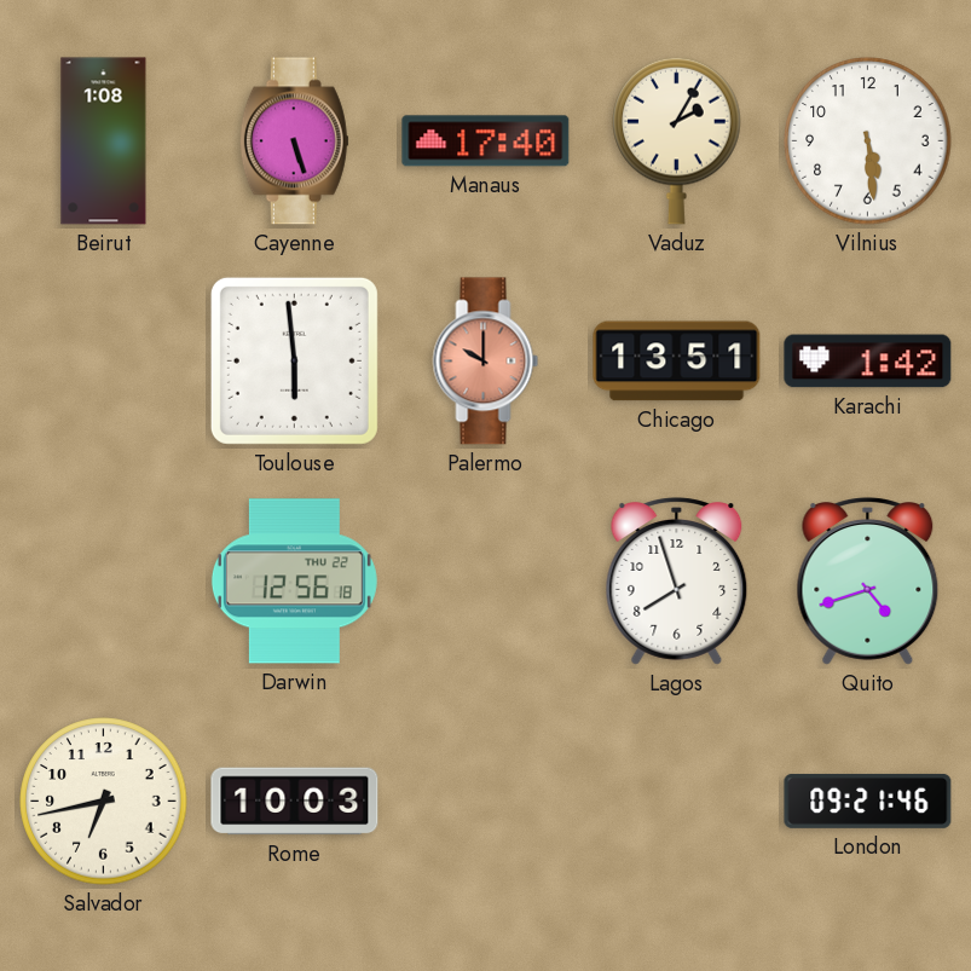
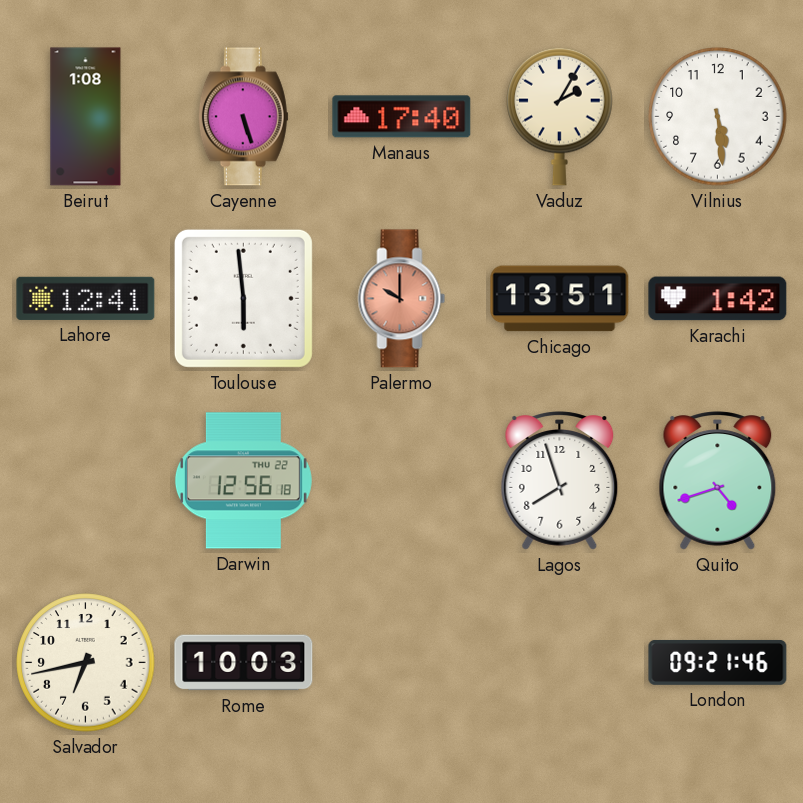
Lahore: none -> 12:41
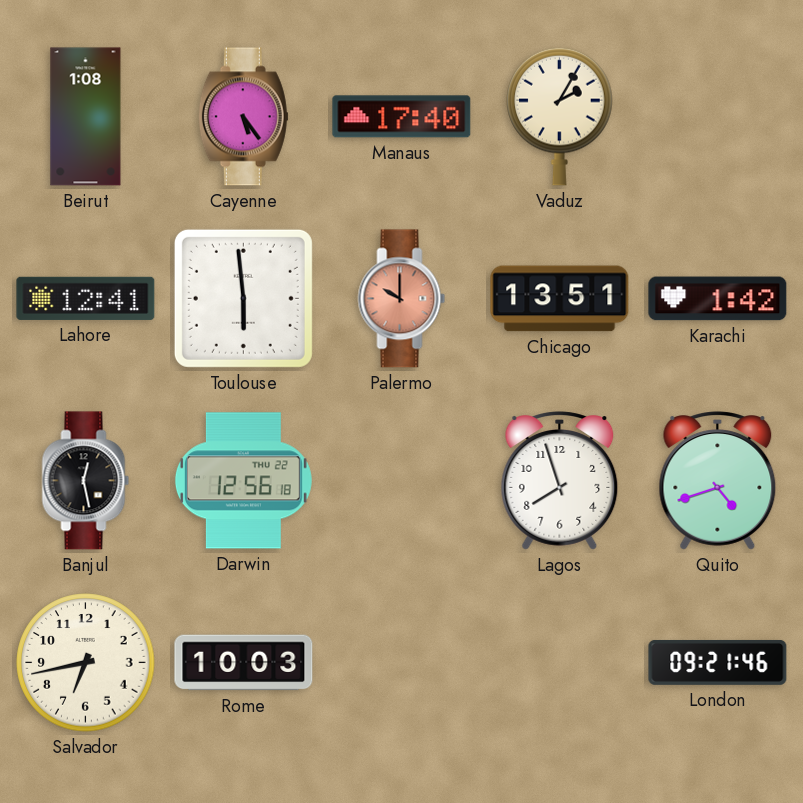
Cayenne: 5:27 -> 5:24
Vilnius: 5:29 -> none
Banjul: none -> 12:28
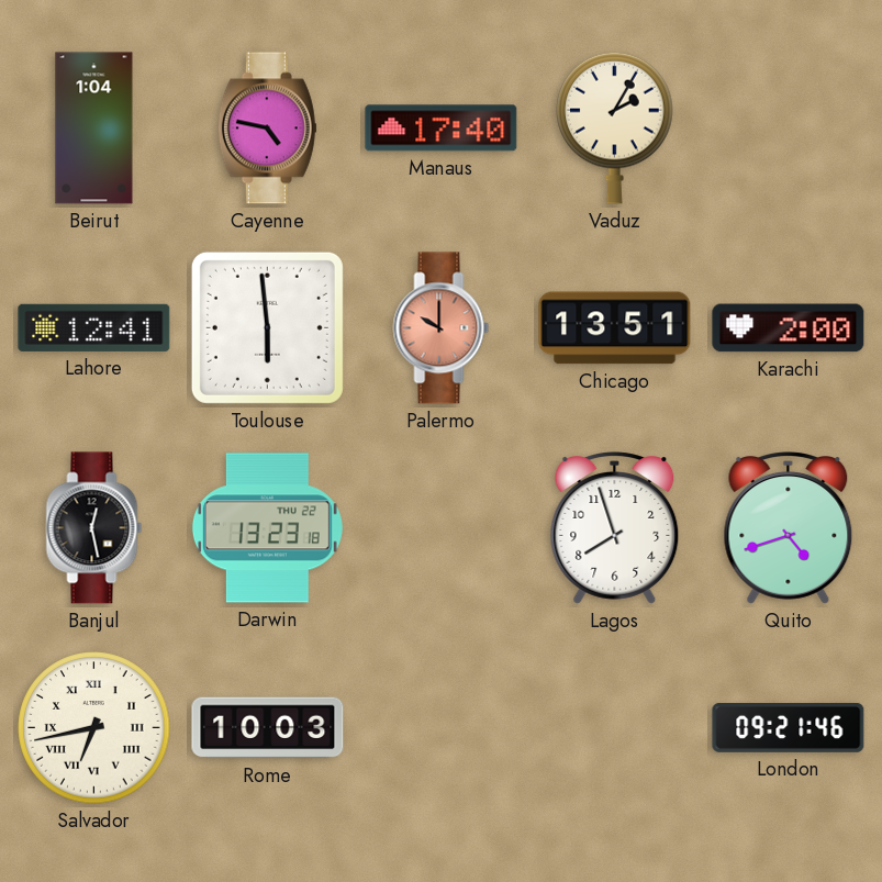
Beirut: 1:08 -> 1:04
Cayenne: 5:24 -> 4:47
Karachi: 1:42 -> 2:00
Darwin: 12:56 -> 13:23
Salvador numerals: Arabic -> Roman
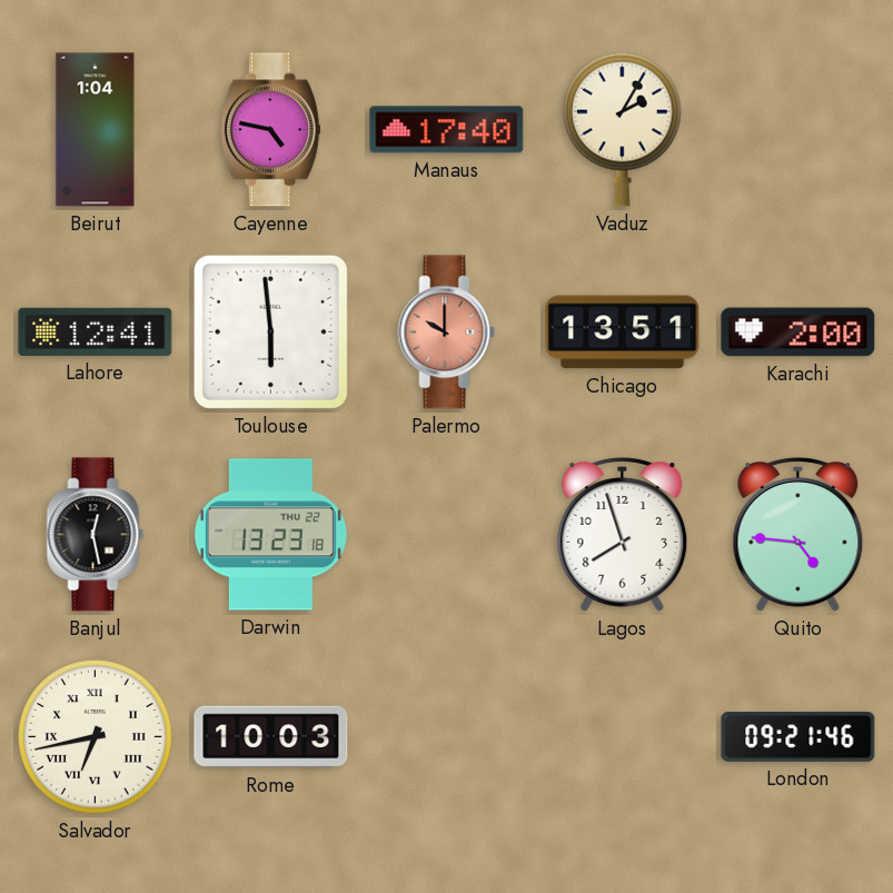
Quito: 4:42 -> 4:46
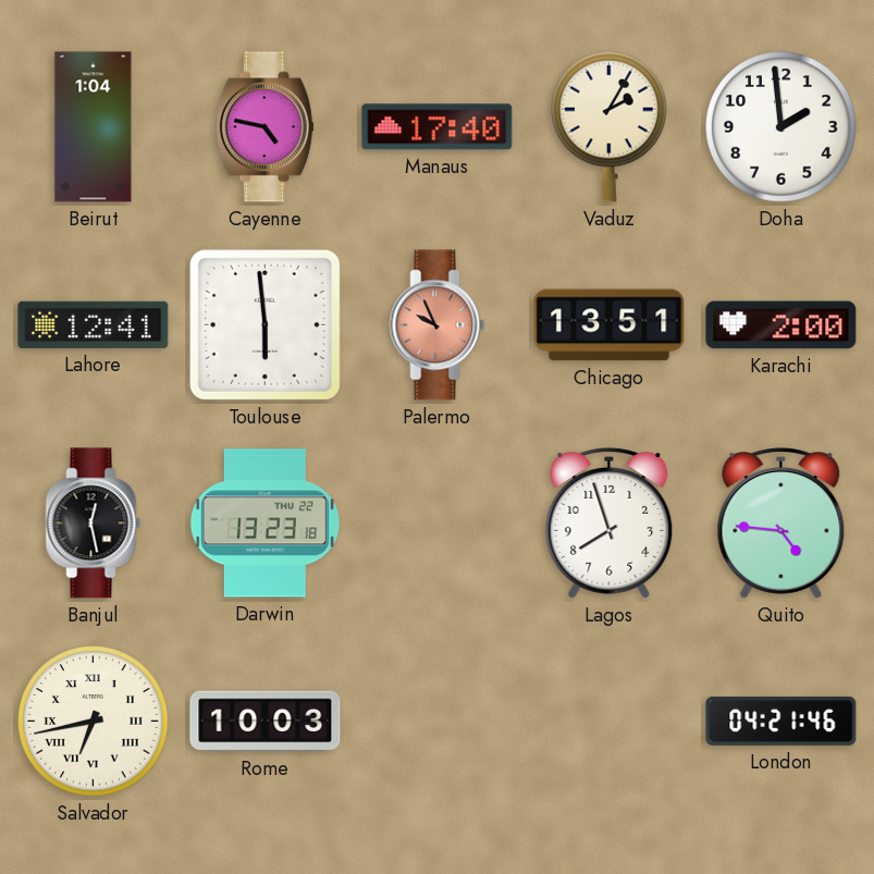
Doha: none -> 1:59
Palermo: 10:00 -> 9:56
London: 09:21 -> 04:21
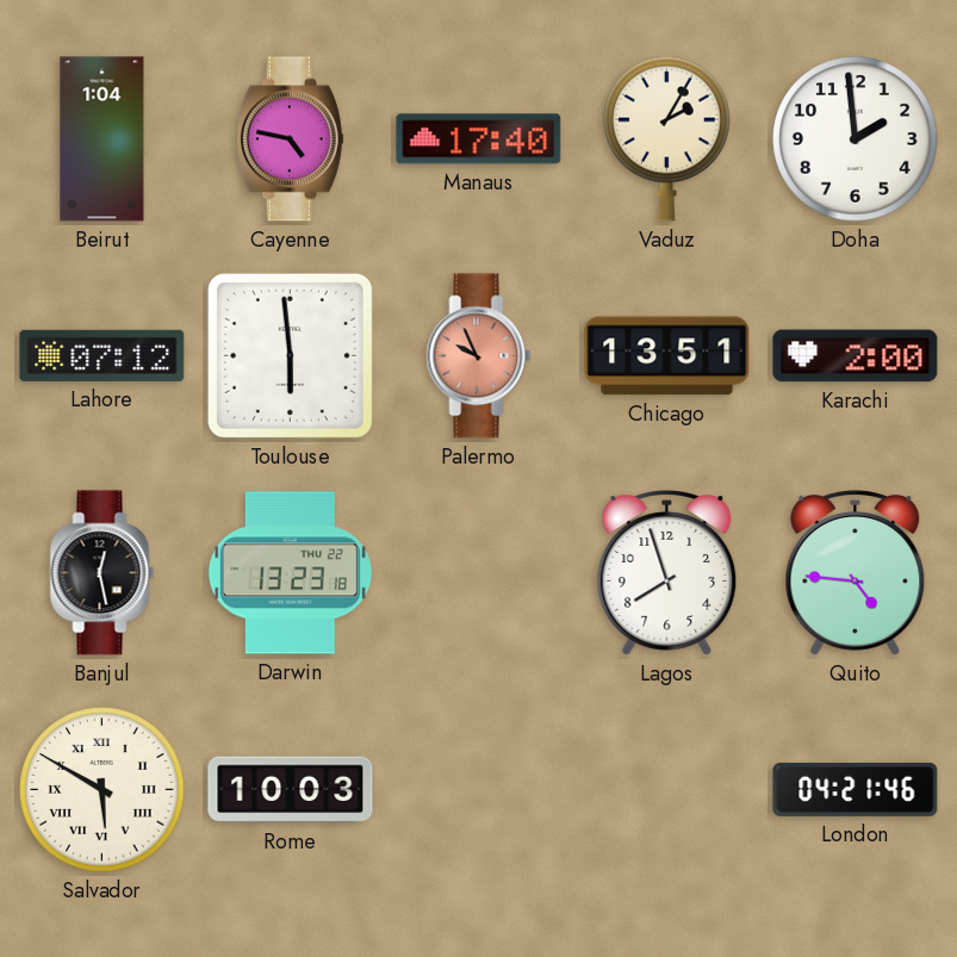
Lahore: 12:41 -> 07:12
Salvador: 6:43 -> 5:50
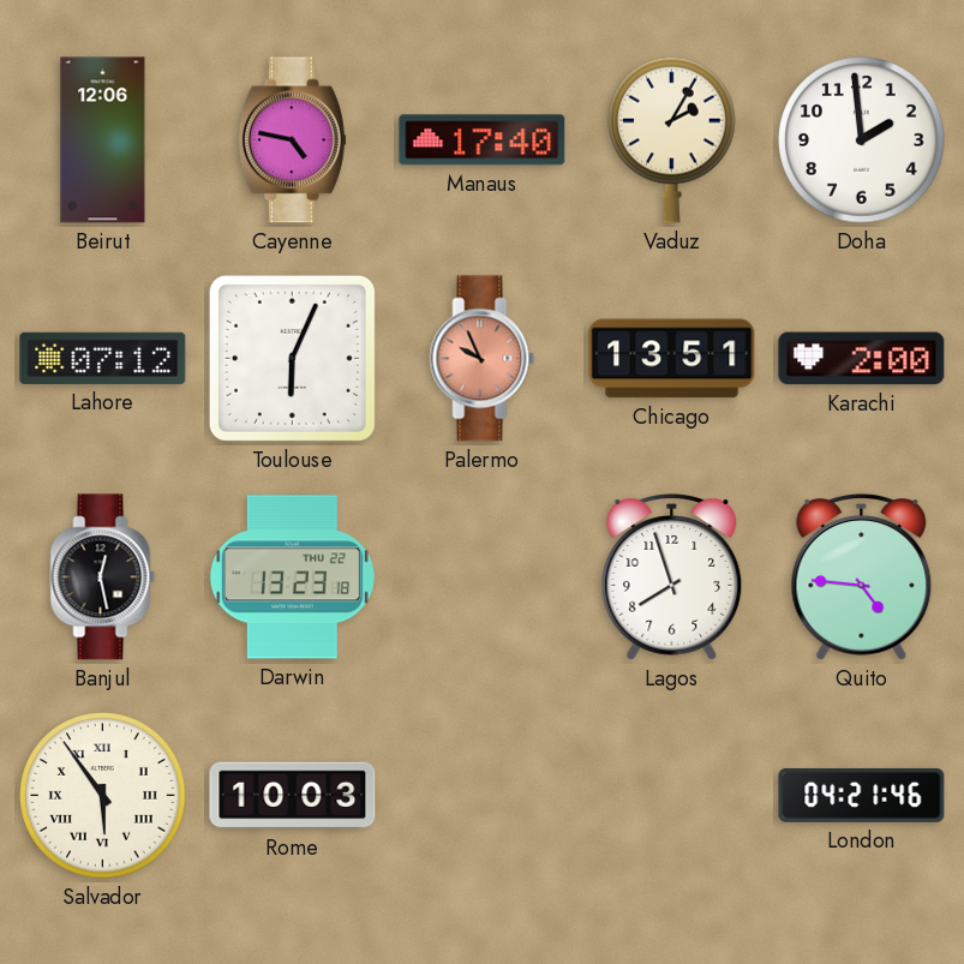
Beirut: 1:04 -> 12:06
Toulouse: 5:59 -> 6:04
Salvador: 5:50 -> 5:54
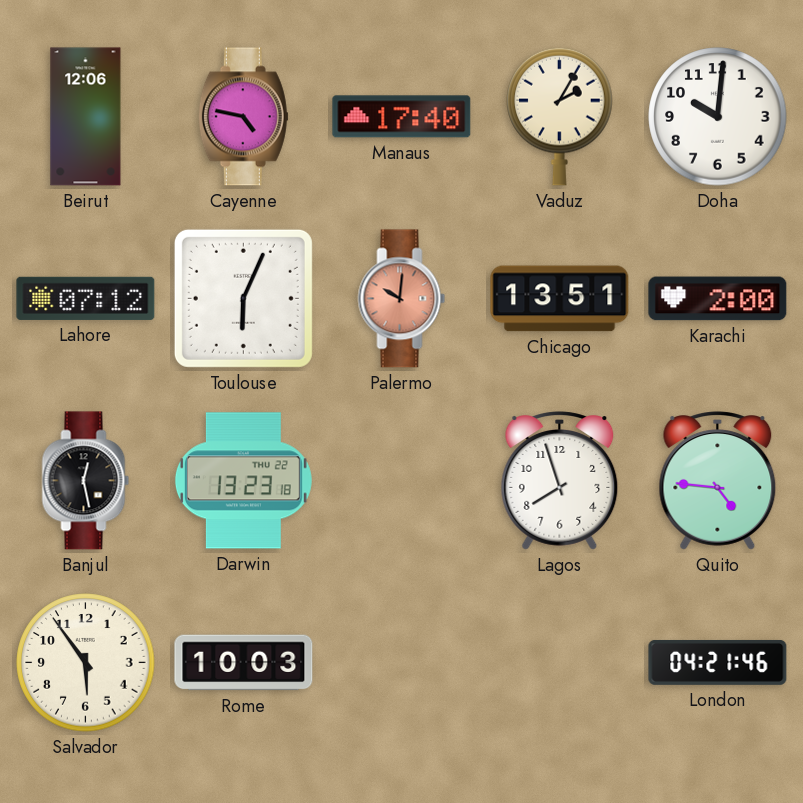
Doha: 1:59 -> 10:01
Palermo: 9:56 -> 10:01
Salvador numerals: Roman -> Arabic
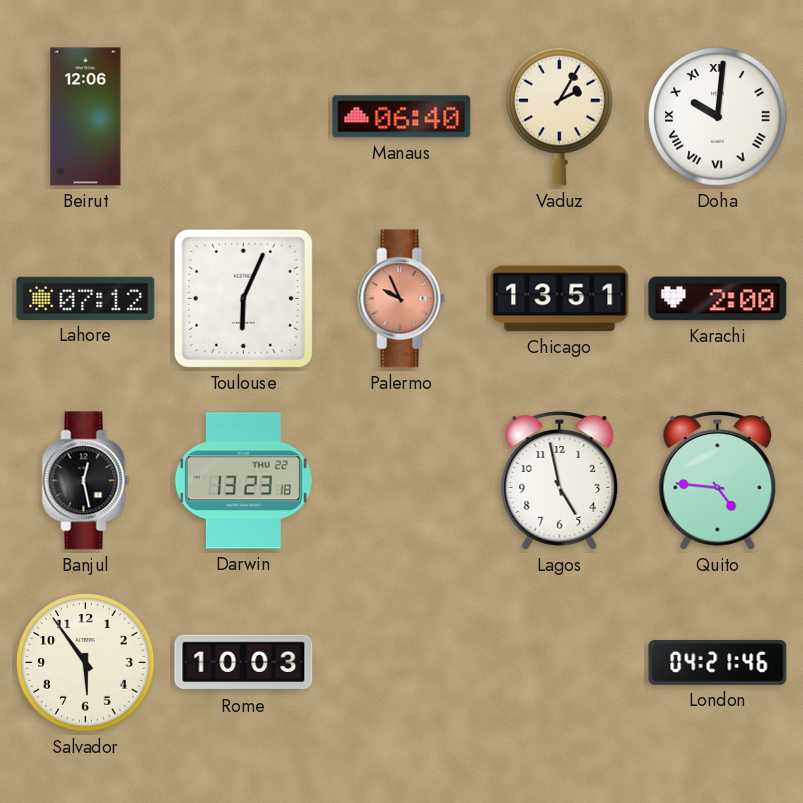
Cayenne: 4:47 -> none
Manaus: 17:40 -> 06:40
Doha numerals: Arabic -> Roman
Palermo: 10:01 -> 9:56
Lagos: 7:57 -> 4:58
